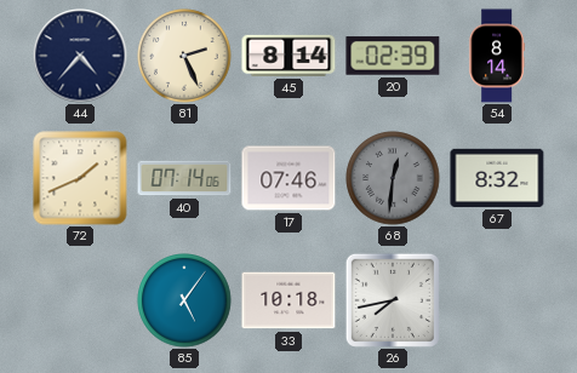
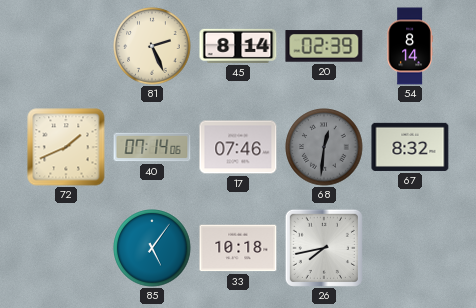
44: 4:37 -> none
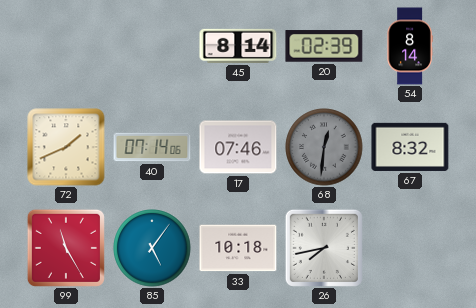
81: 2:26 -> none
99: none -> 11:25
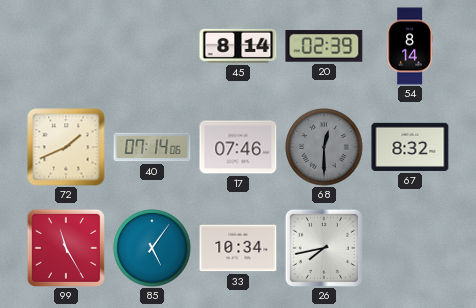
68: 12:31 -> 12:30
33: 10:18 -> 10:34
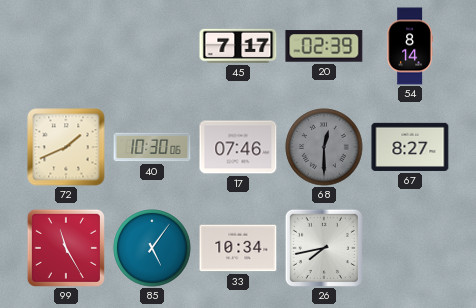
45: 8:14 -> 7:17
40: 07:14 -> 10:30
67: 8:32 -> 8:27
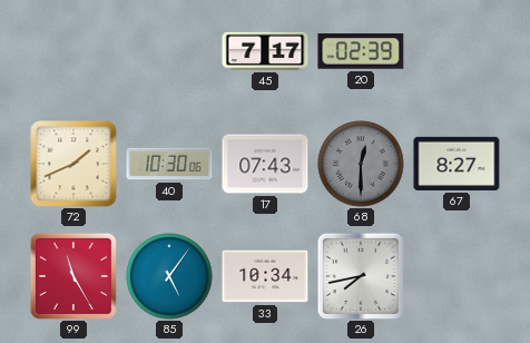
54: 8:14 -> none
17: 07:46 -> 07:43
